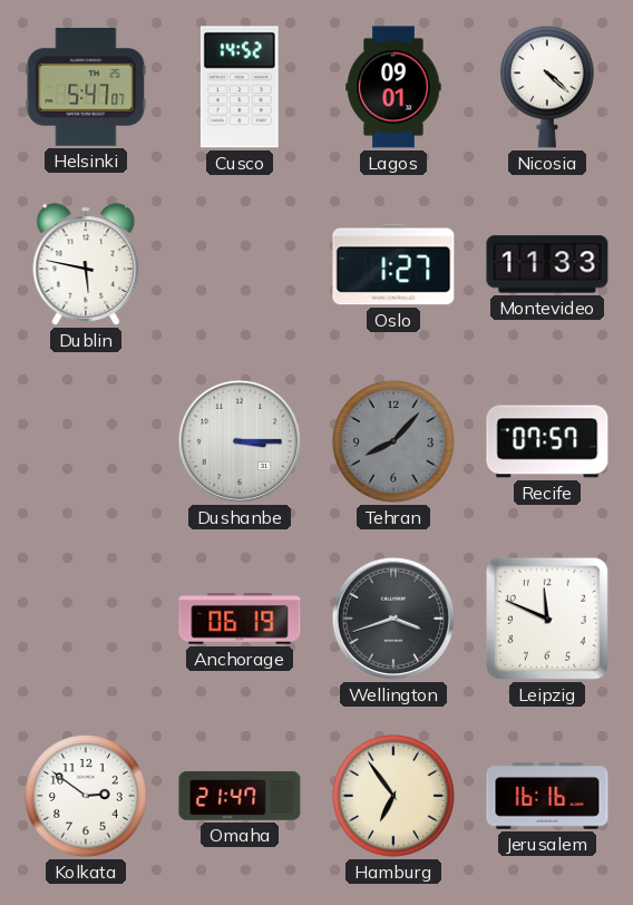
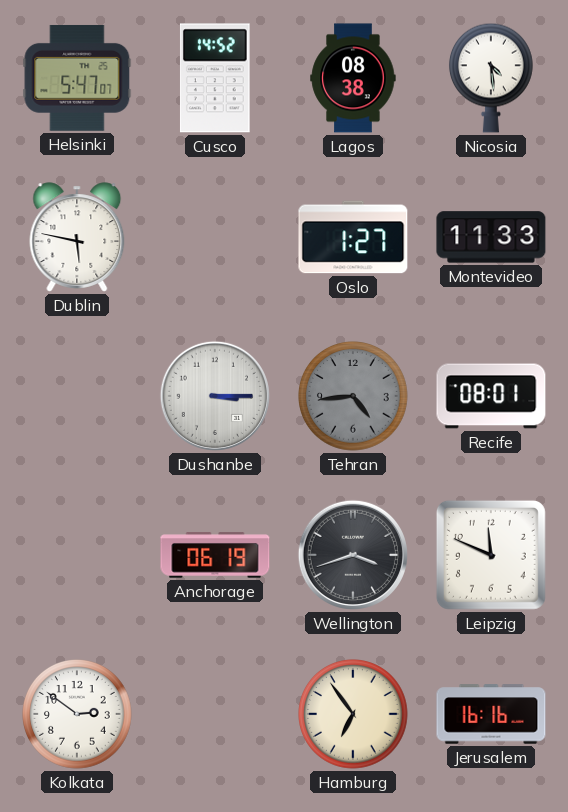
Lagos: 09:01 -> 08:38
Nicosia: 4:22 -> 4:29
Tehran: 8:07 -> 4:44
Recife: 07:57 -> 08:01
Omaha: 21:47 -> none
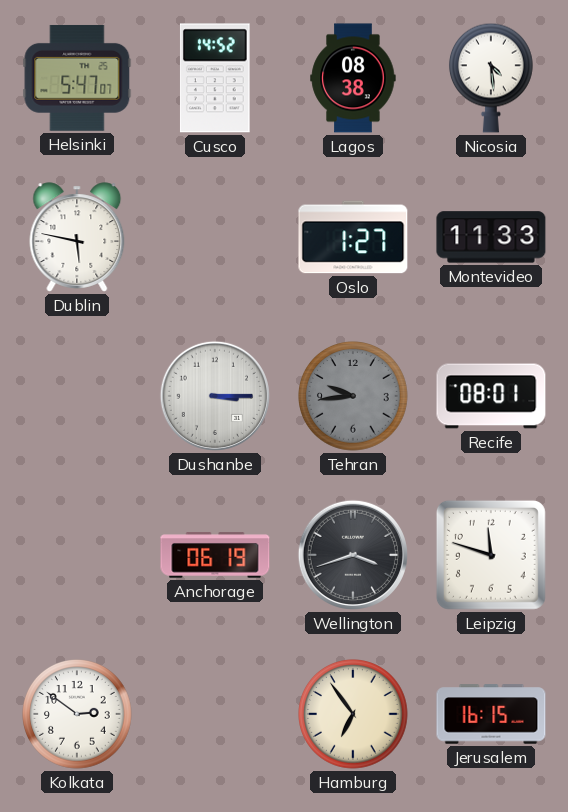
Tehran: 4:44 -> 9:44
Leipzig: 11:49 -> 11:48
Jerusalem: 16:16 -> 16:15
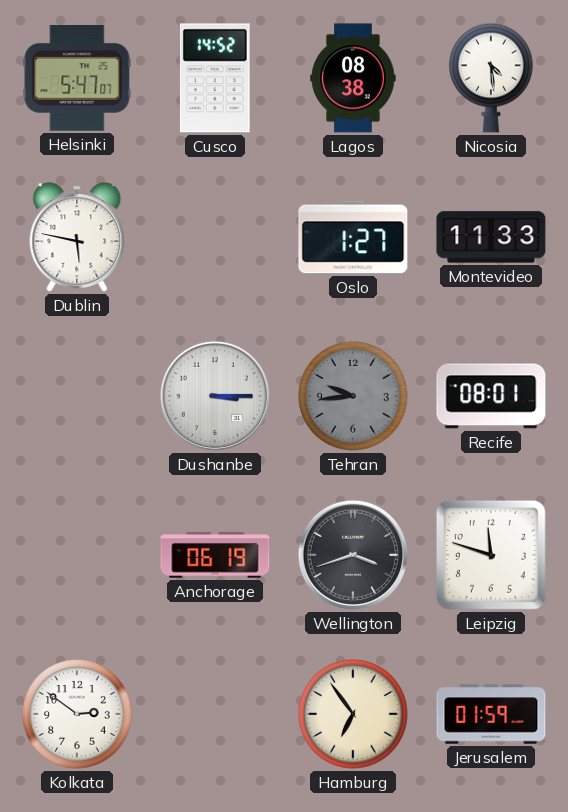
Jerusalem: 16:15 -> 01:59
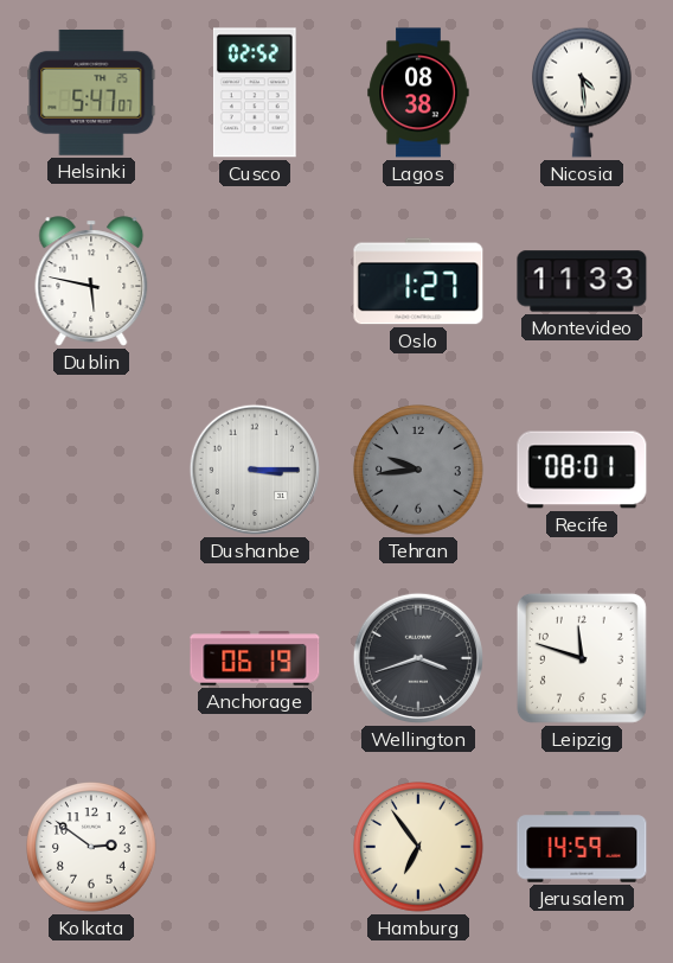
Cusco: 14:52 -> 02:52
Jerusalem: 01:59 -> 14:59
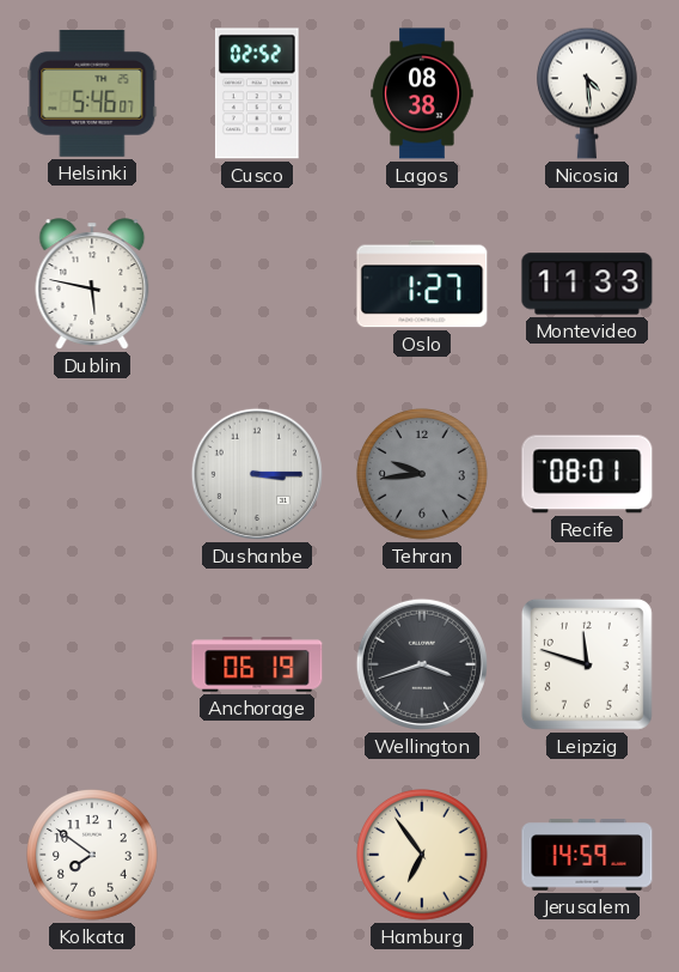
Helsinki: 5:47 -> 5:46
Kolkata: 2:51 -> 7:51
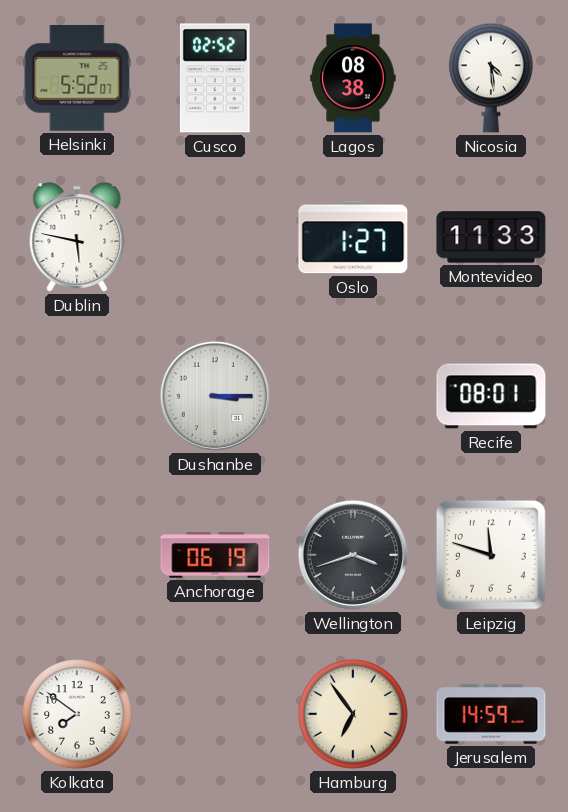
Helsinki: 5:46 -> 5:52
Tehran: 9:44 -> none
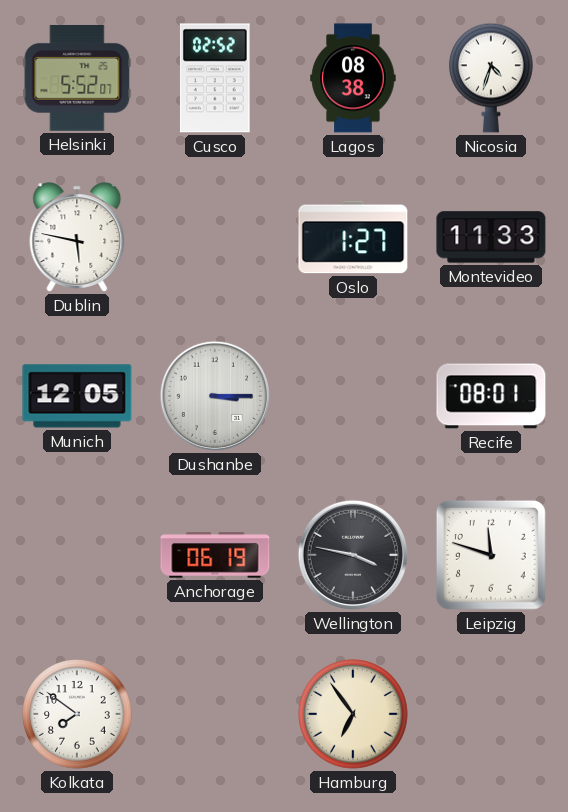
Nicosia: 4:29 -> 4:33
Munich: none -> 12:05
Wellington: 3:42 -> 3:47
Jerusalem: 14:59 -> none
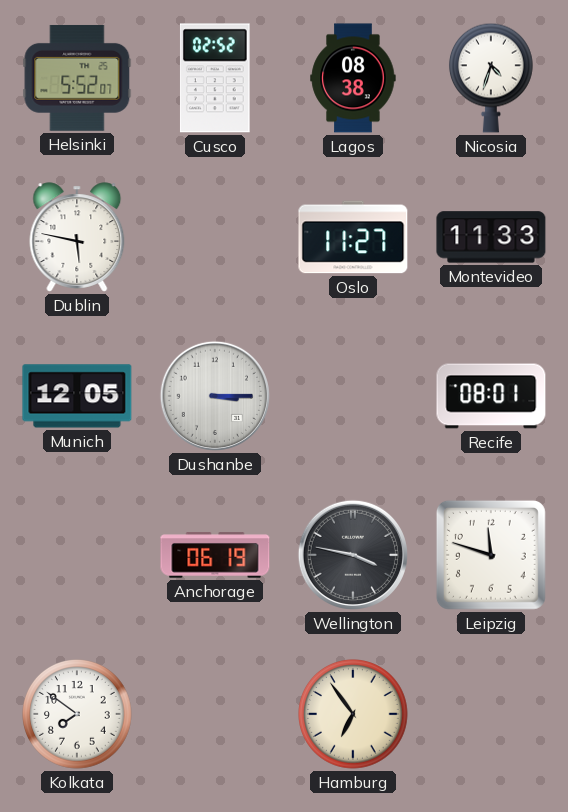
Oslo: 1:27 -> 11:27
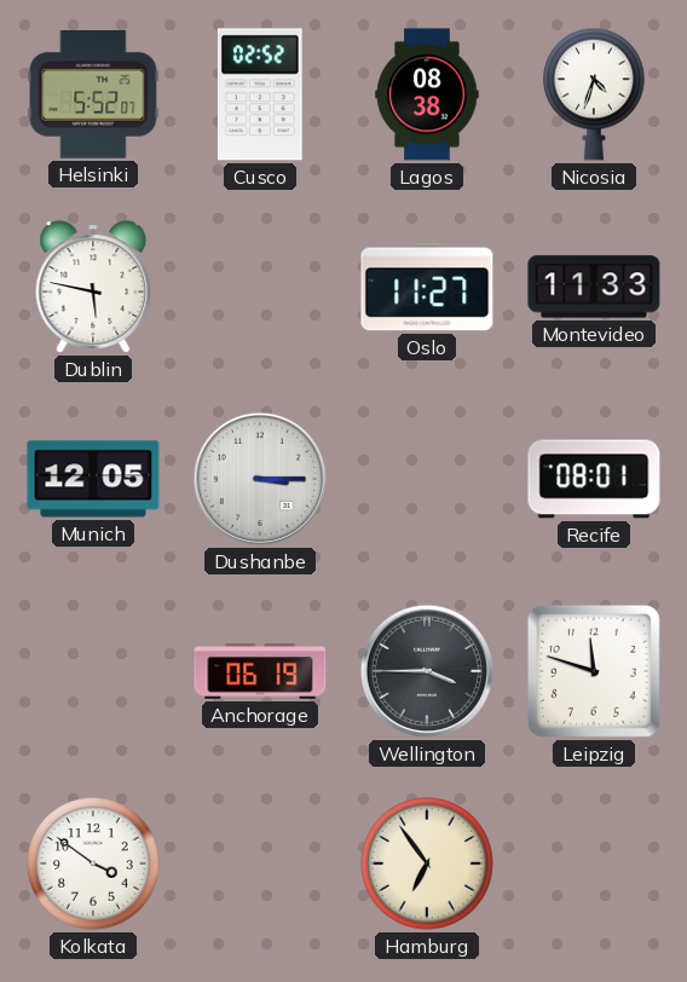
Wellington: 3:47 -> 3:45
Kolkata: 7:51 -> 3:51
